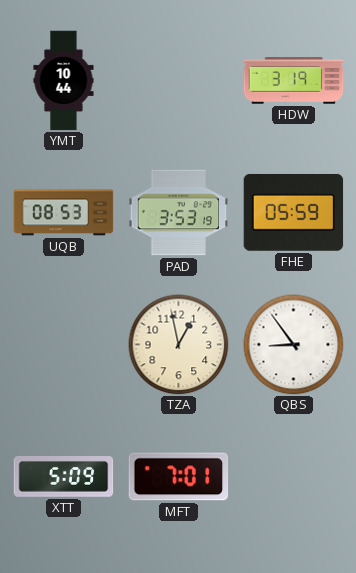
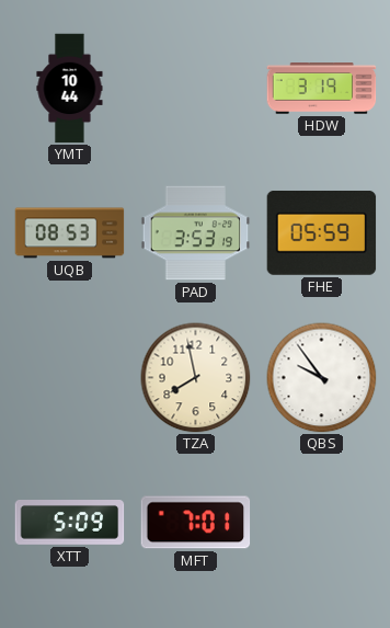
TZA: 12:58 -> 7:58
QBS: 8:54 -> 9:54
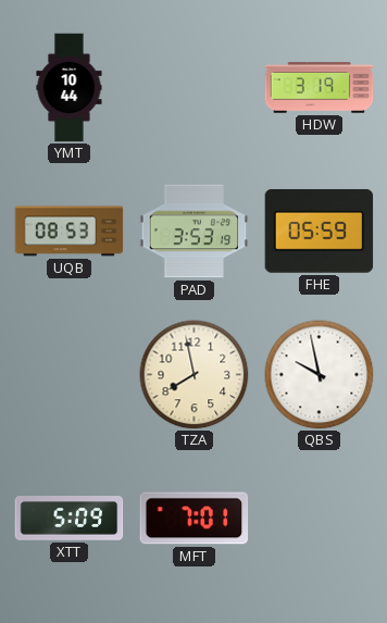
QBS: 9:54 -> 9:58
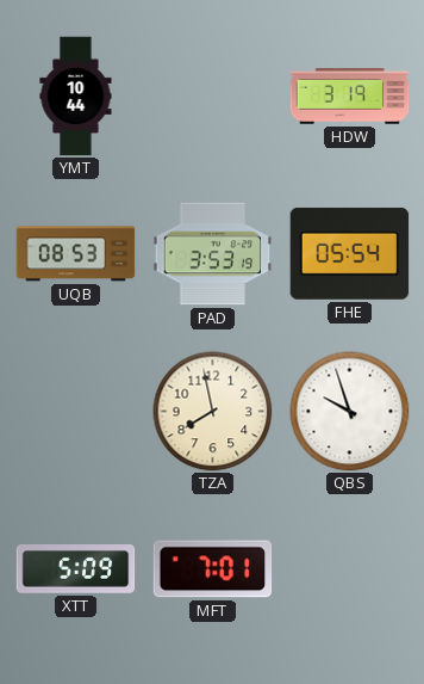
FHE: 05:59 -> 05:54
QBS: 9:58 -> 9:57
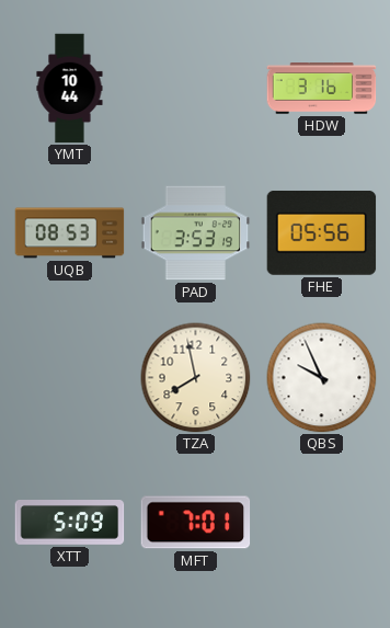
HDW: 3:19 -> 3:16
FHE: 05:54 -> 05:56
QBS: 9:57 -> 9:56
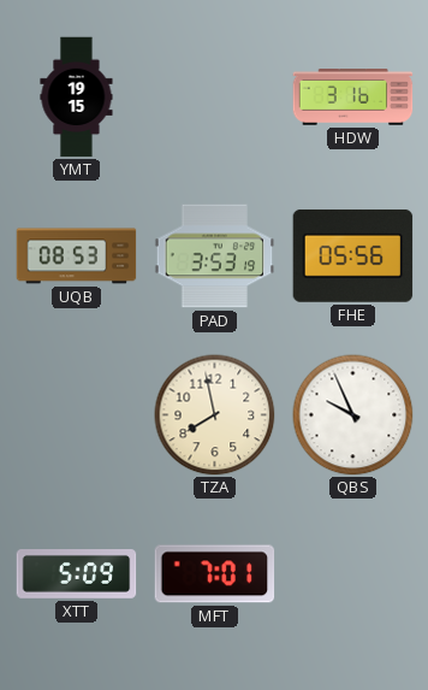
YMT: 10:44 -> 19:15
